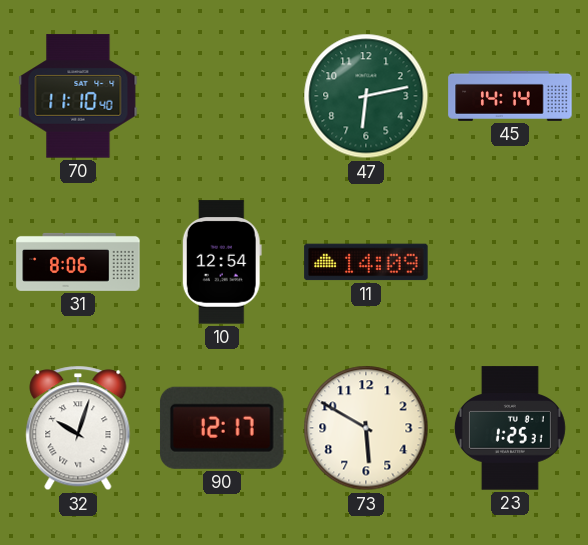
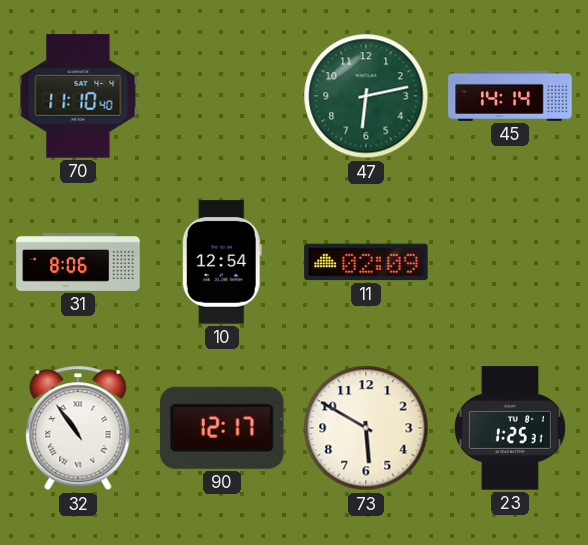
11: 14:09 -> 02:09
32: 10:03 -> 10:54
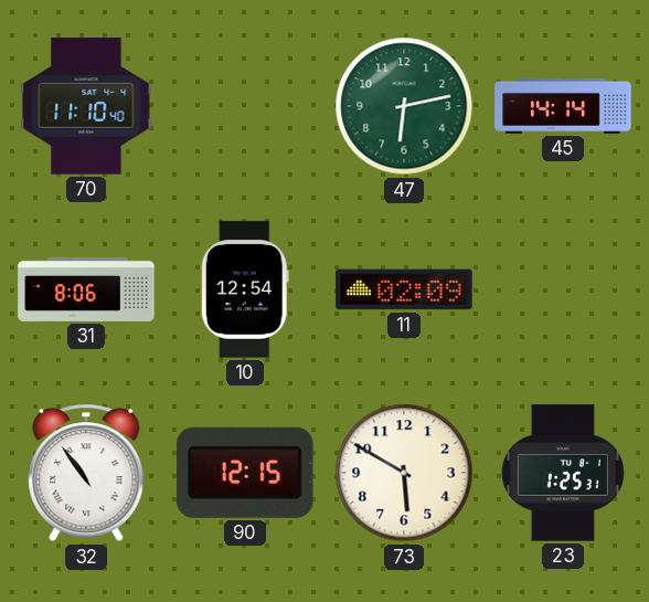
90: 12:17 -> 12:15
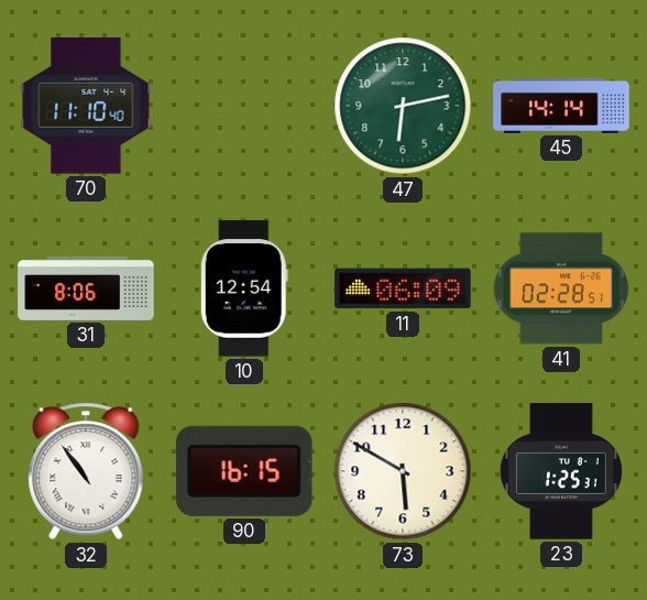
11: 02:09 -> 06:09
41: none -> 02:28
90: 12:15 -> 16:15
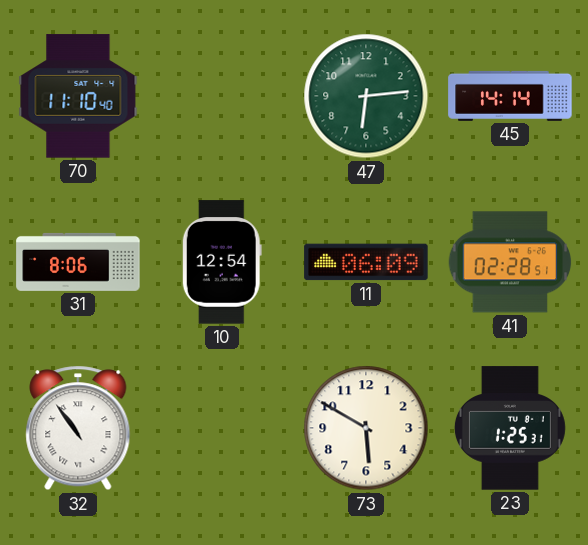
47: 6:13 -> 6:14
90: 16:15 -> none
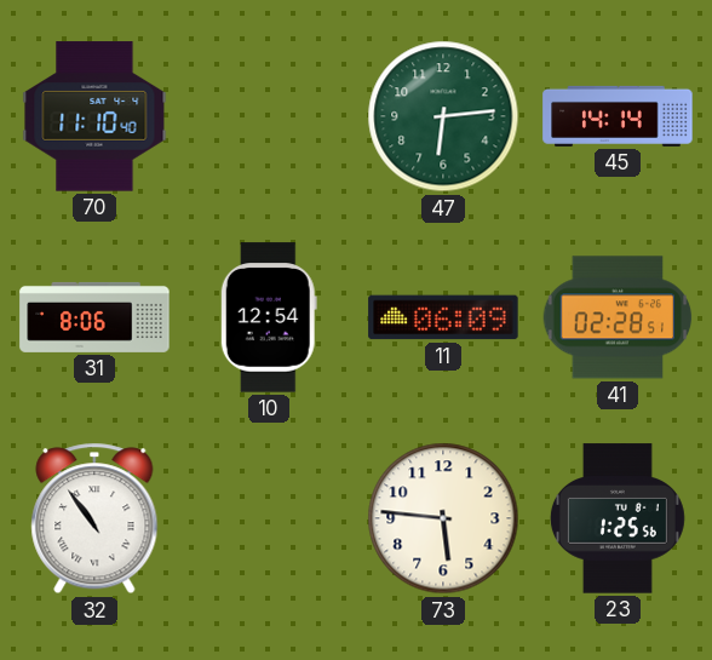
73: 5:50 -> 5:46
23: 1:25:31 -> 1:25:56
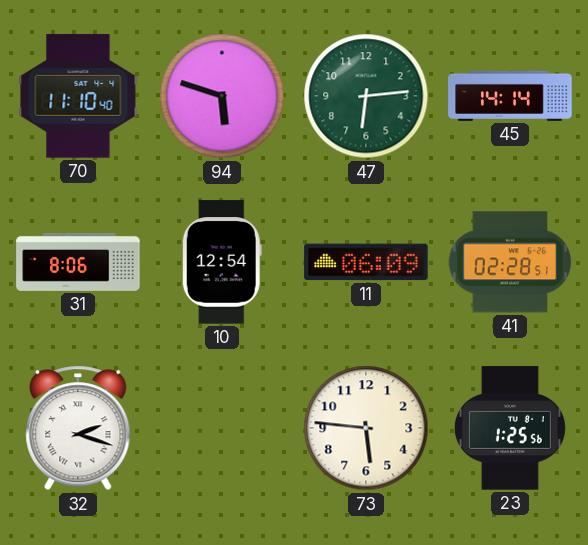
94: none -> 5:48
32: 10:54 -> 2:18
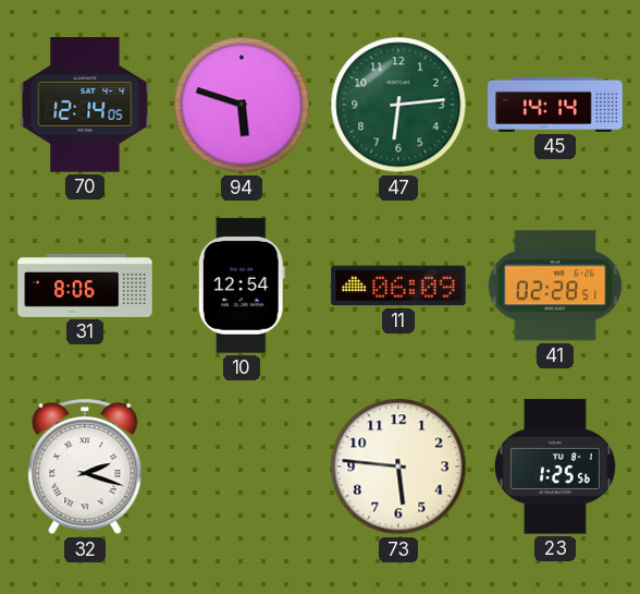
70: 11:10 -> 12:14
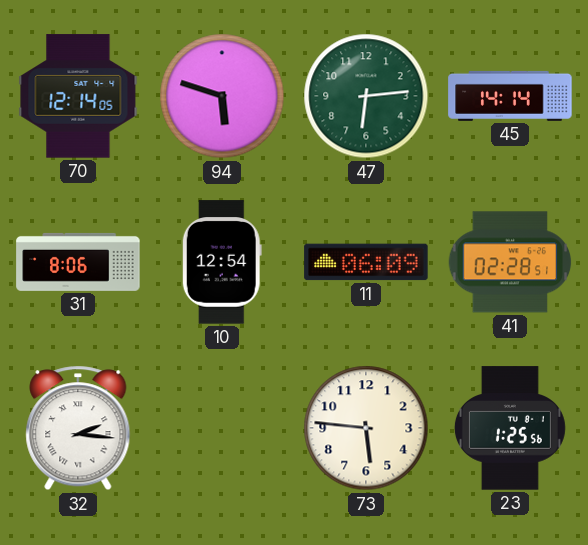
32: 2:18 -> 2:16
